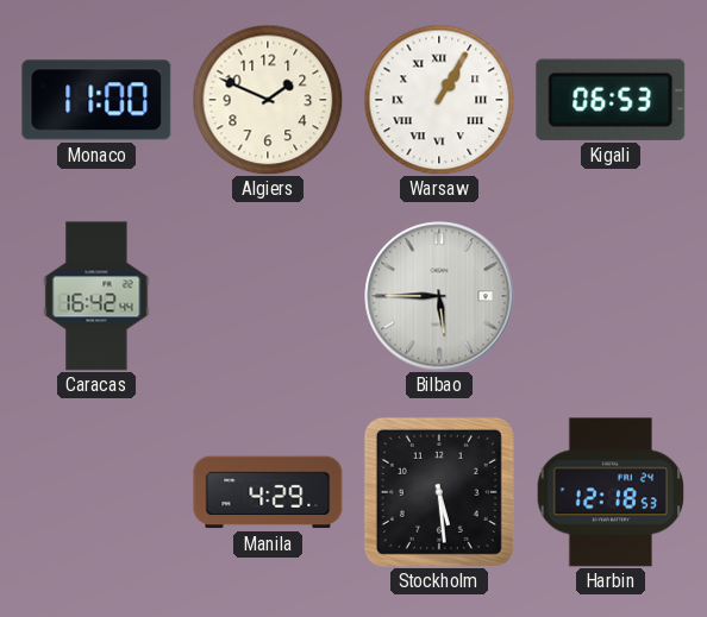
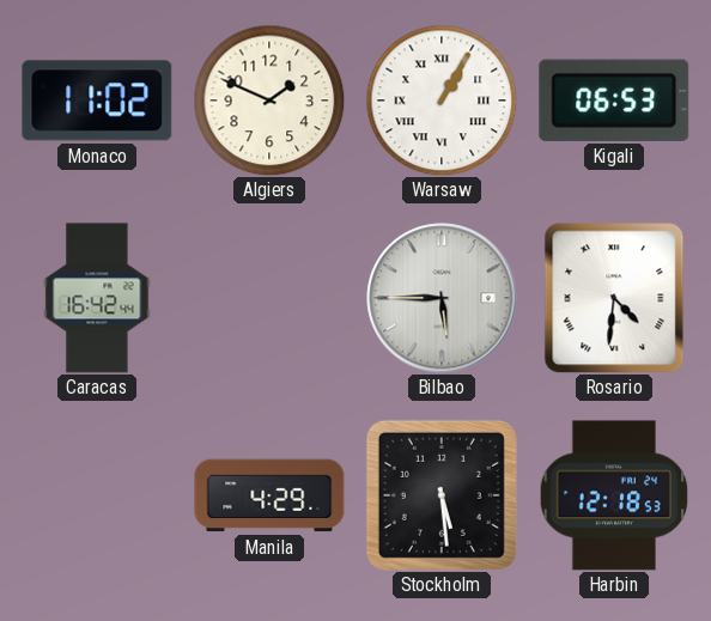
Monaco: 11:00 -> 11:02
Rosario: none -> 4:31
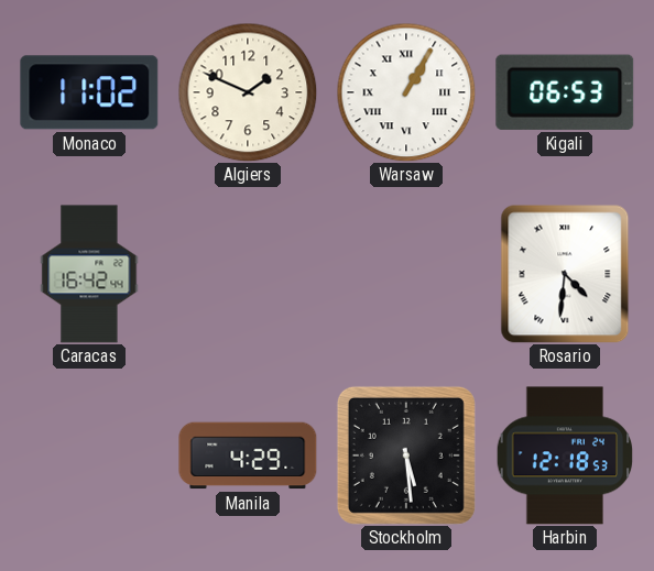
Bilbao: 5:45 -> none
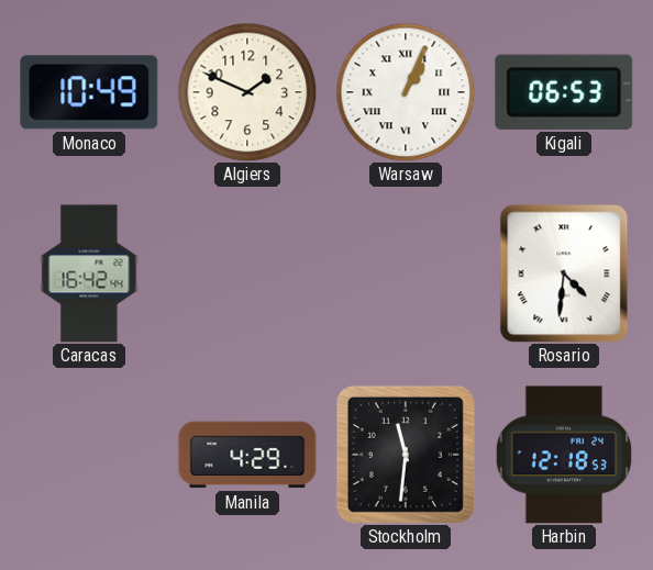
Monaco: 11:02 -> 10:49
Warsaw: 1:05 -> 1:04
Stockholm: 5:29 -> 11:31
